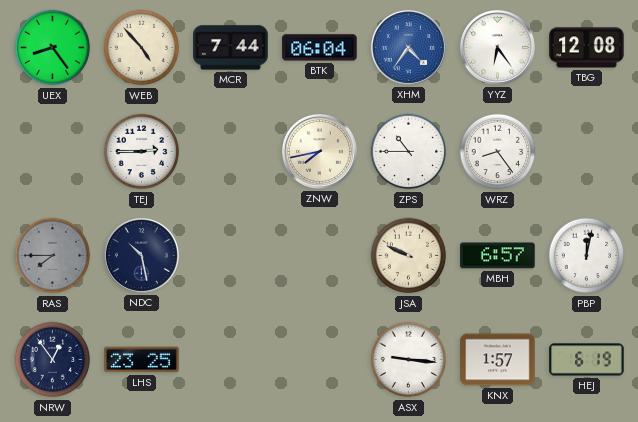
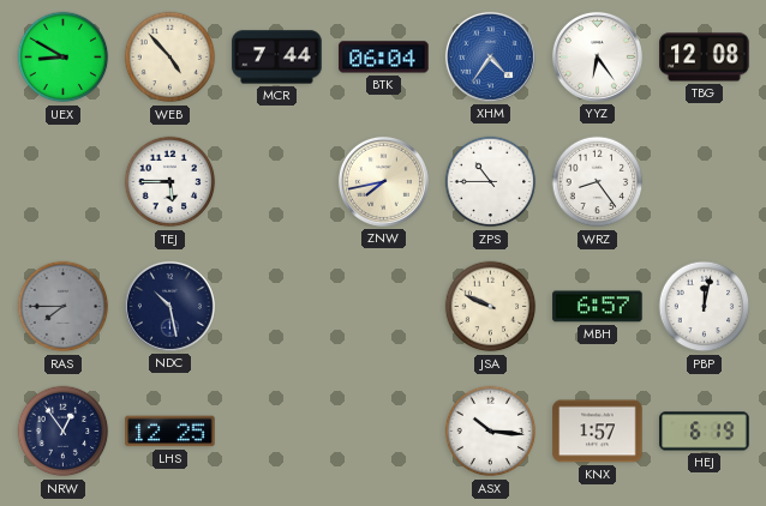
UEX: 8:24 -> 8:50
TEJ: 2:45 -> 5:45
LHS: 23:25 -> 12:25
ASX: 9:16 -> 10:16
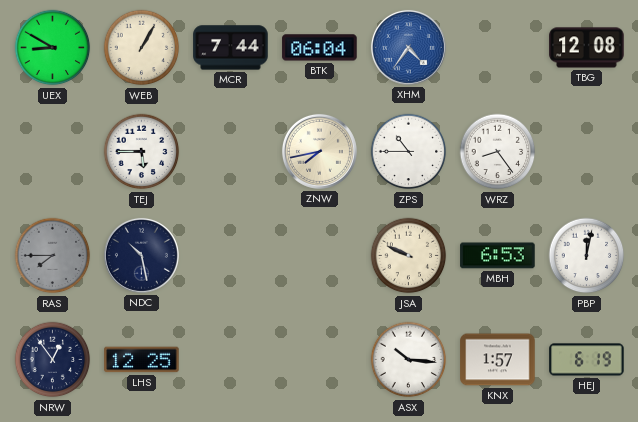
WEB: 4:53 -> 1:05
YYZ: 6:24 -> none
MBH: 6:57 -> 6:53
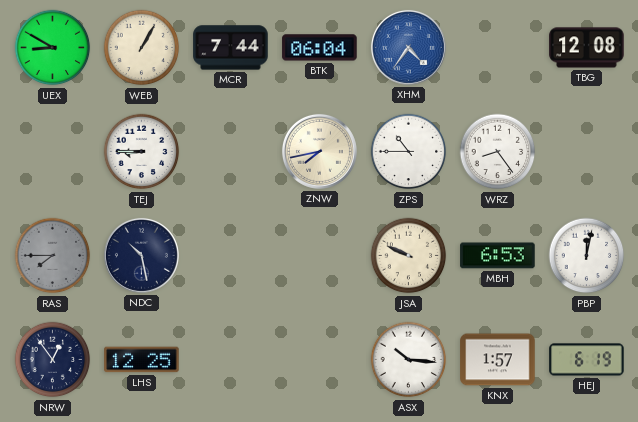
TEJ: 5:45 -> 8:45
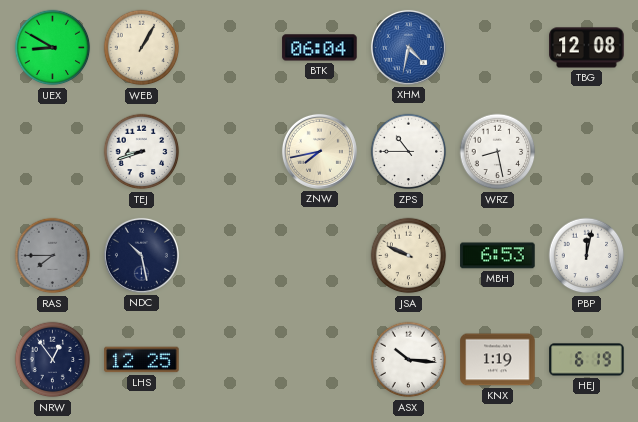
MCR: 7:44 -> none
XHM: 4:36 -> 4:32
TEJ: 8:45 -> 8:42
WRZ: 8:24 -> 8:28
KNX: 1:57 -> 1:19
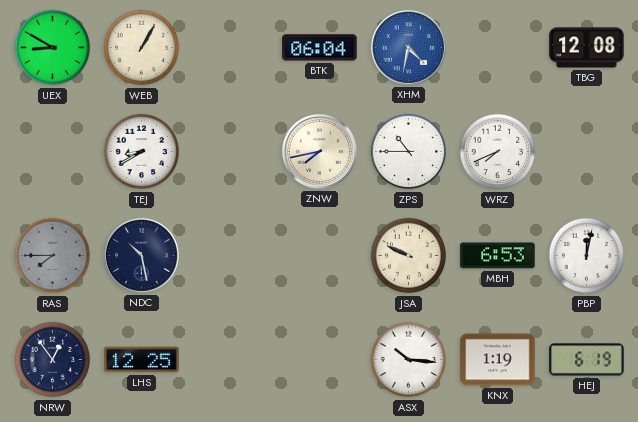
TEJ: 8:42 -> 8:40
WRZ: 8:28 -> 7:41
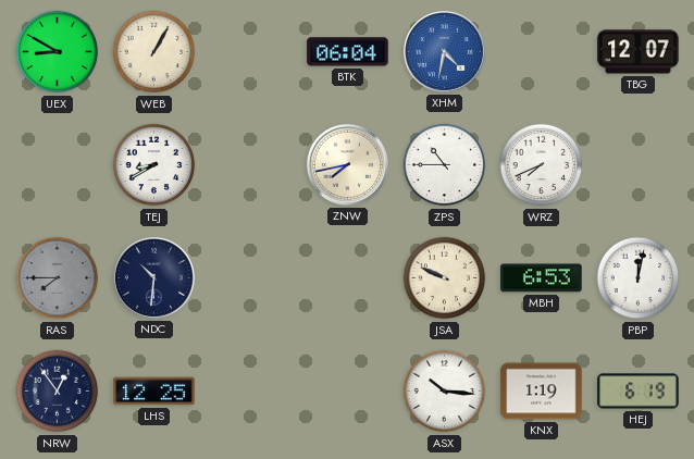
TBG: 12:08 -> 12:07
NDC: 10:28 -> 10:31
